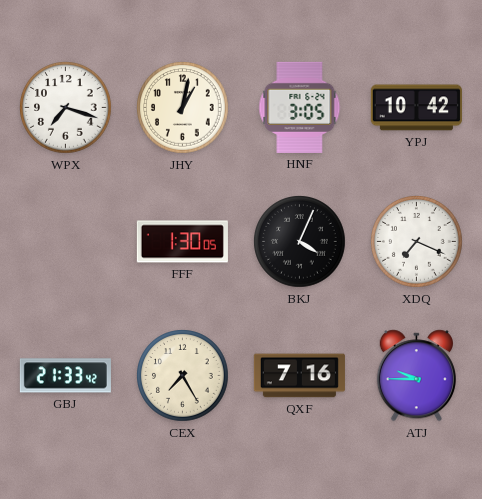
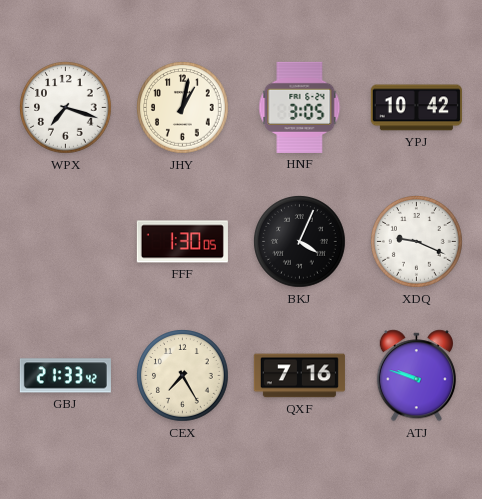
XDQ: 7:19 -> 9:19
ATJ: 9:45 -> 9:48
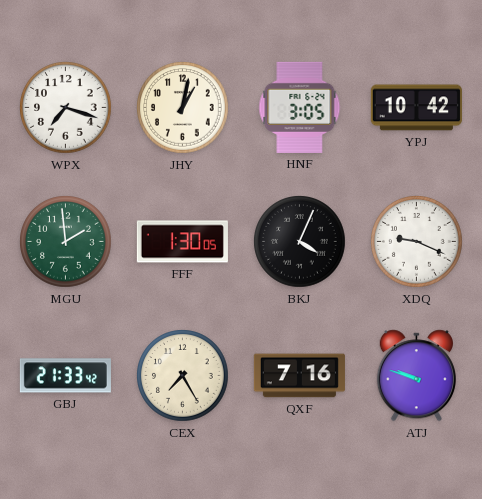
MGU: none -> 1:59
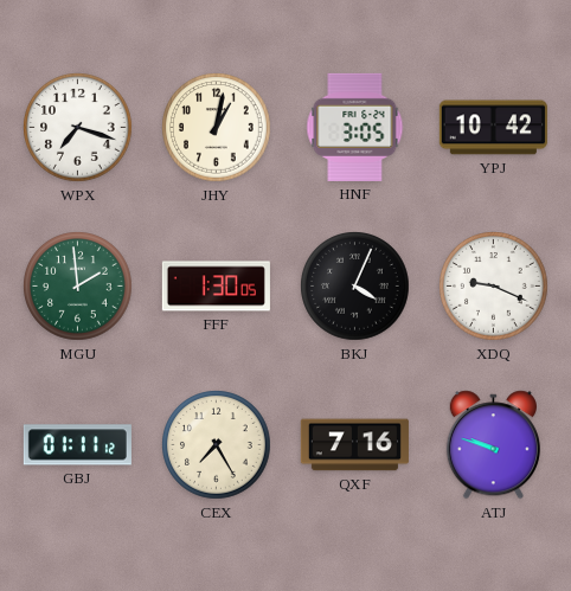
GBJ: 21:33 -> 01:11
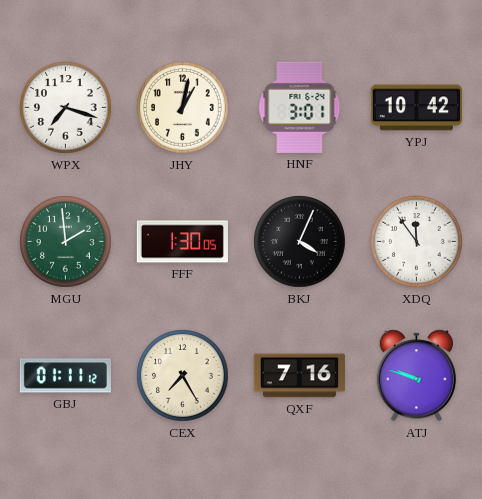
HNF: 3:05 -> 3:01
XDQ: 9:19 -> 11:54
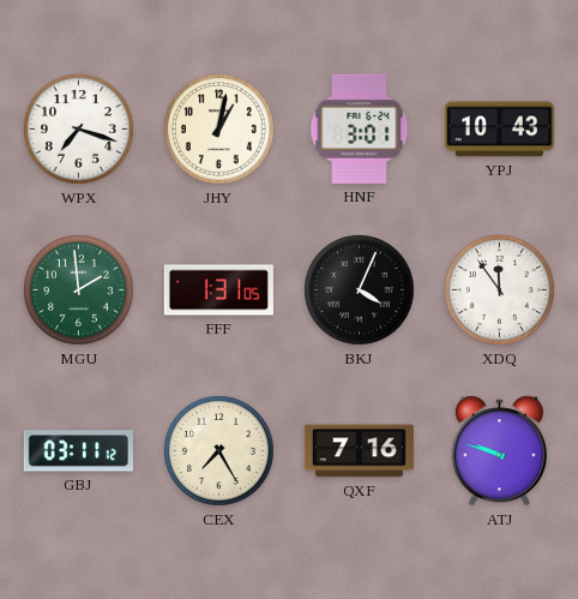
YPJ: 10:42 -> 10:43
FFF: 1:30 -> 1:31
GBJ: 01:11 -> 03:11
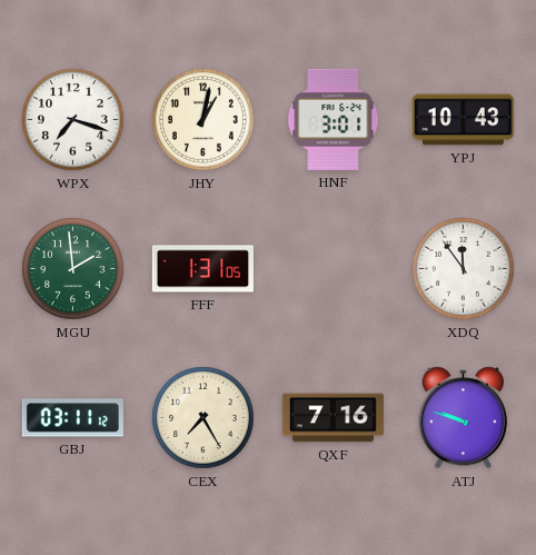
BKJ: 4:04 -> none
